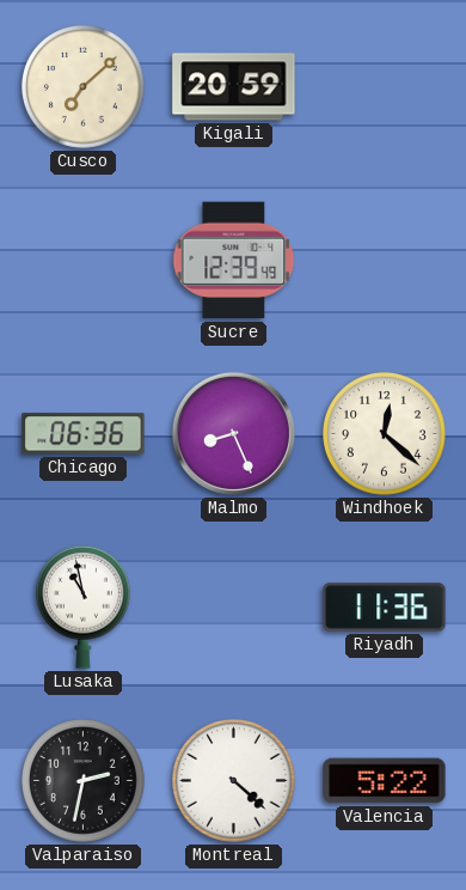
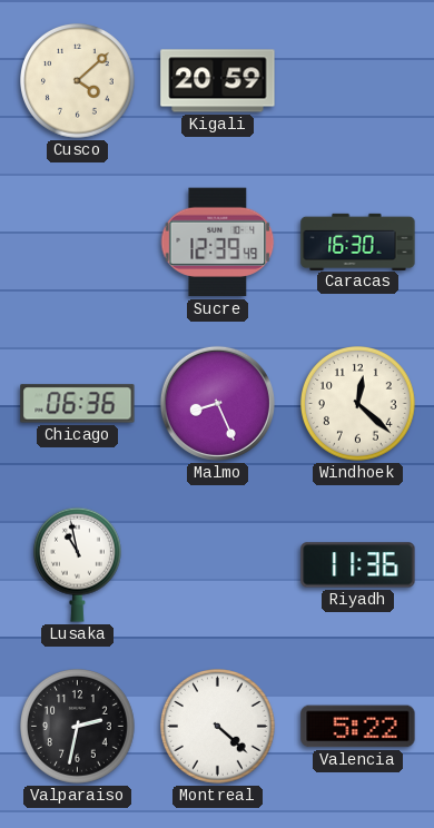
Cusco: 7:08 -> 4:08
Caracas: none -> 16:30
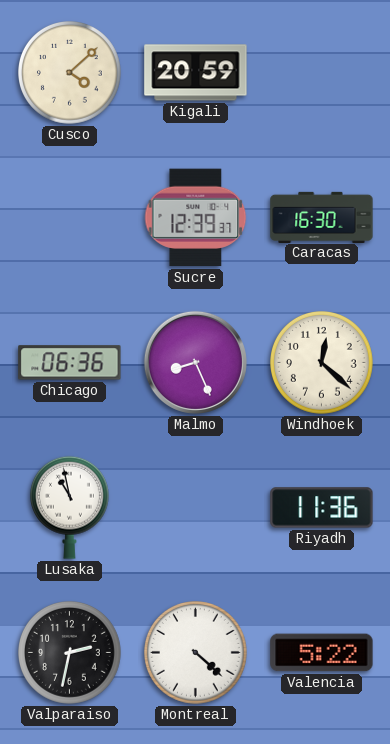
Sucre: 12:39:49 -> 12:39:37
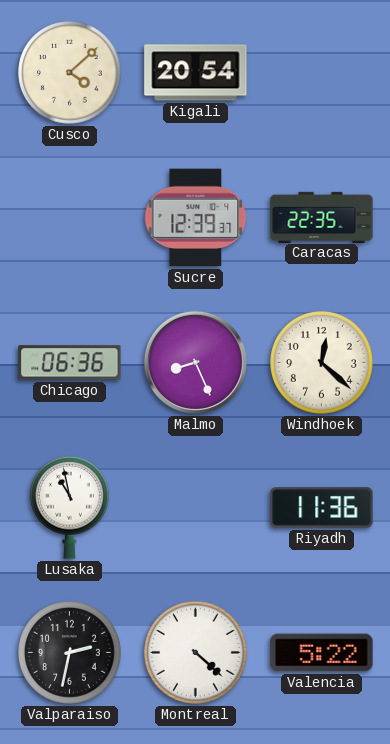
Kigali: 20:59 -> 20:54
Caracas: 16:30 -> 22:35
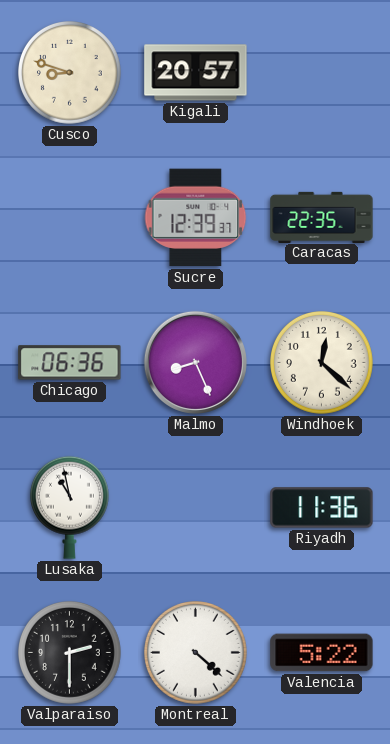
Cusco: 4:08 -> 8:48
Kigali: 20:54 -> 20:57
Valparaiso: 2:32 -> 2:30
